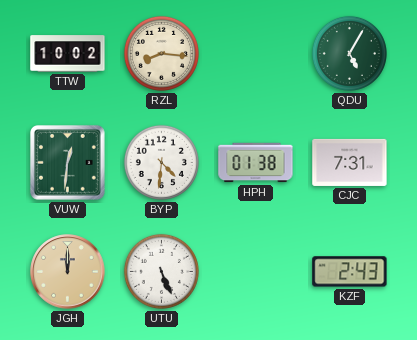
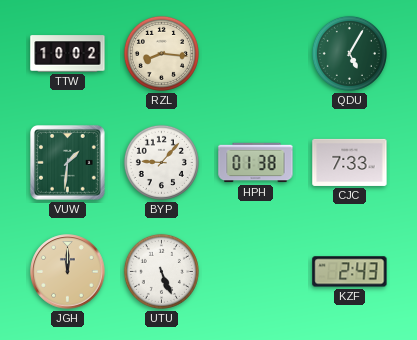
VUW: 12:31 -> 1:31
BYP: 4:31 -> 9:07
CJC: 7:31 -> 7:33
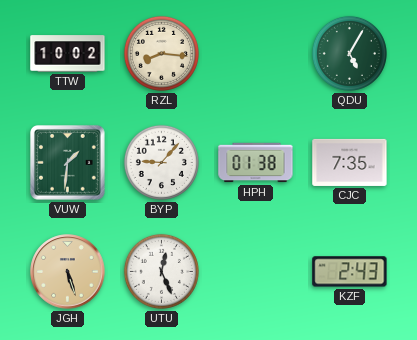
CJC: 7:33 -> 7:35
JGH: 12:00 -> 5:27
UTU: 5:26 -> 12:26
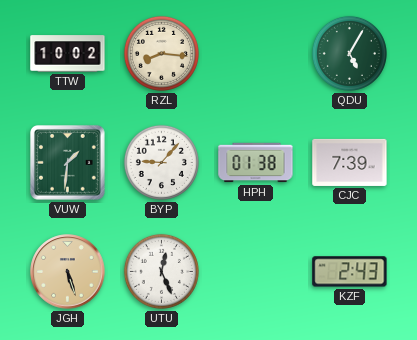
CJC: 7:35 -> 7:39
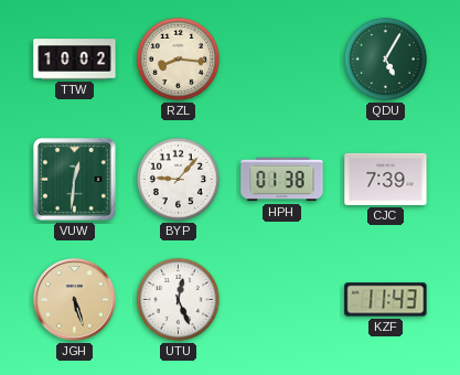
VUW: 1:31 -> 12:31
KZF: 2:43 -> 11:43
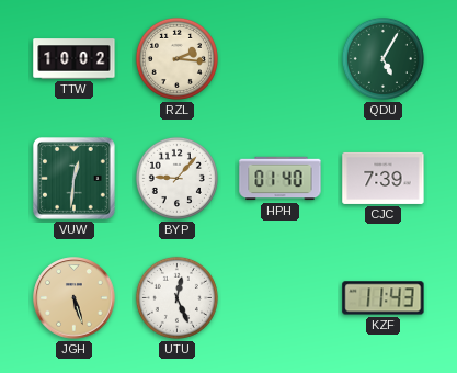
RZL: 8:16 -> 2:16
HPH: 01:38 -> 01:40
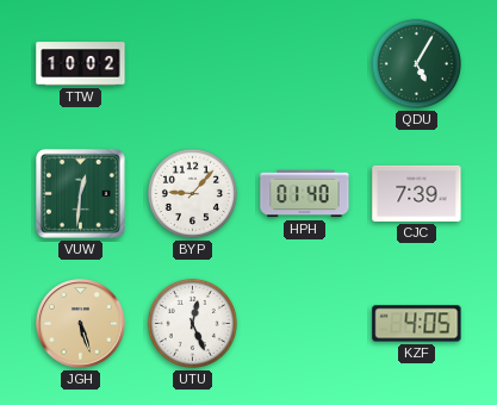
RZL: 2:16 -> none
KZF: 11:43 -> 4:05
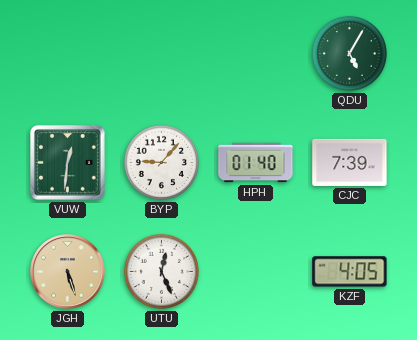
TTW: 10:02 -> none
